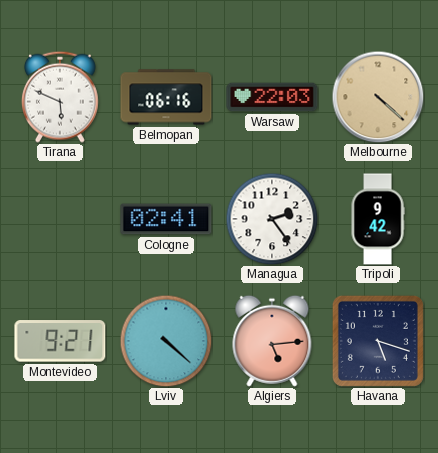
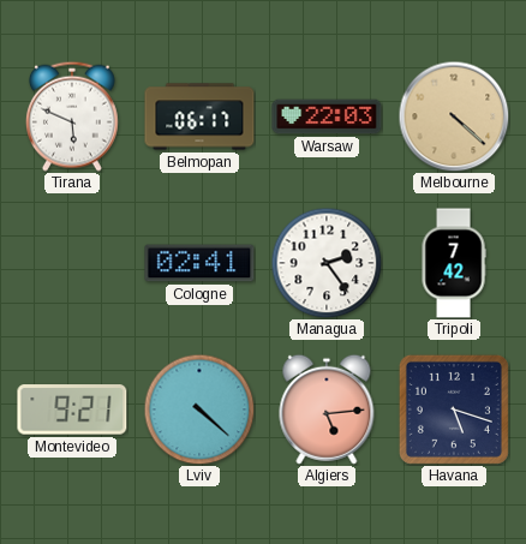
Belmopan: 06:16 -> 06:17
Tripoli: 9:42 -> 7:42
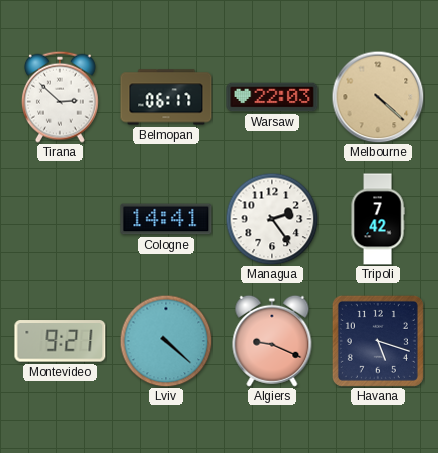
Tirana: 5:49 -> 2:52
Cologne: 02:41 -> 14:41
Algiers: 5:14 -> 9:19
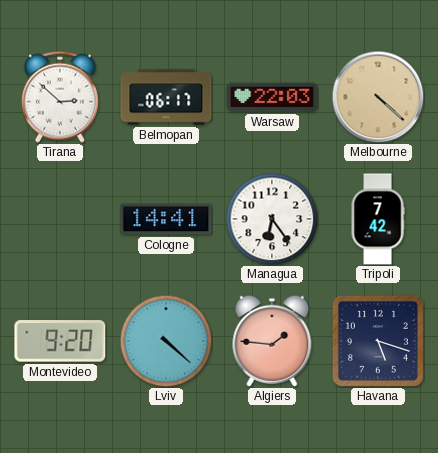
Managua: 2:24 -> 6:24
Montevideo: 9:21 -> 9:20
Algiers: 9:19 -> 1:46
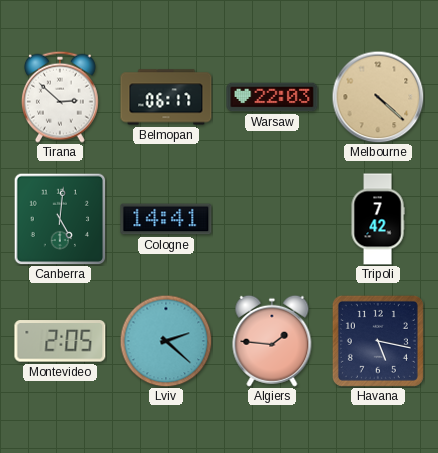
Canberra: none -> 5:01
Managua: 6:24 -> none
Montevideo: 9:20 -> 2:05
Lviv: 4:22 -> 2:22
Havana: 5:18 -> 5:17
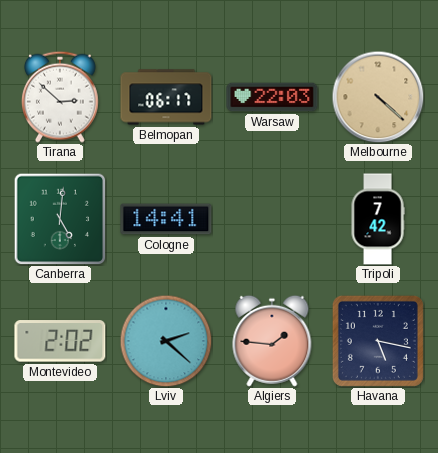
Montevideo: 2:05 -> 2:02
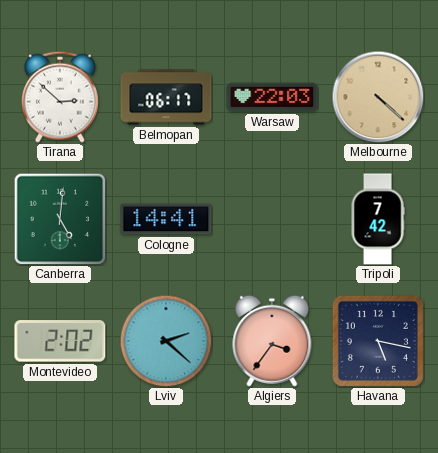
Algiers: 1:46 -> 3:36
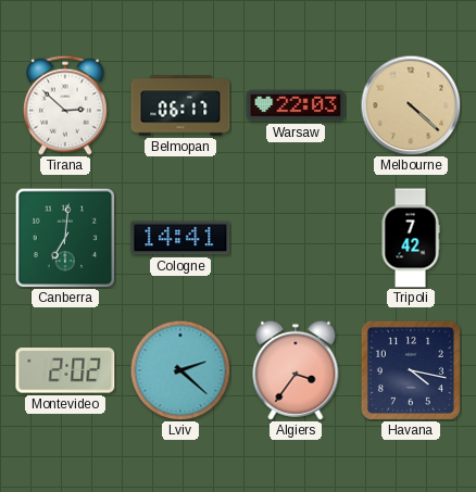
Canberra: 5:01 -> 7:01
Havana: 5:17 -> 4:17
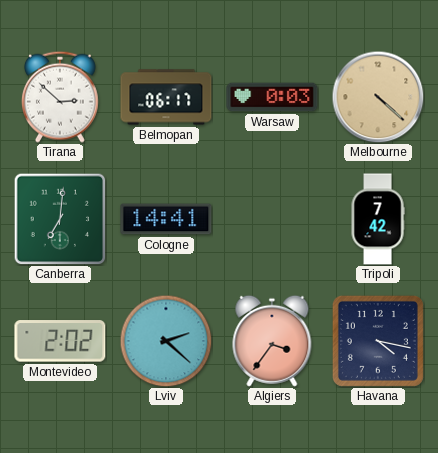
Warsaw: 22:03 -> 0:03
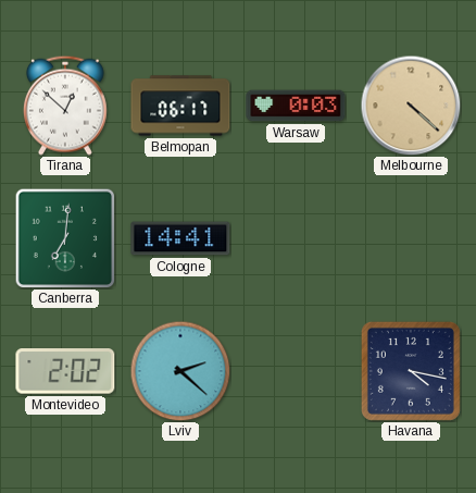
Tirana: 2:52 -> 12:52
Tripoli: 7:42 -> none
Algiers: 3:36 -> none
